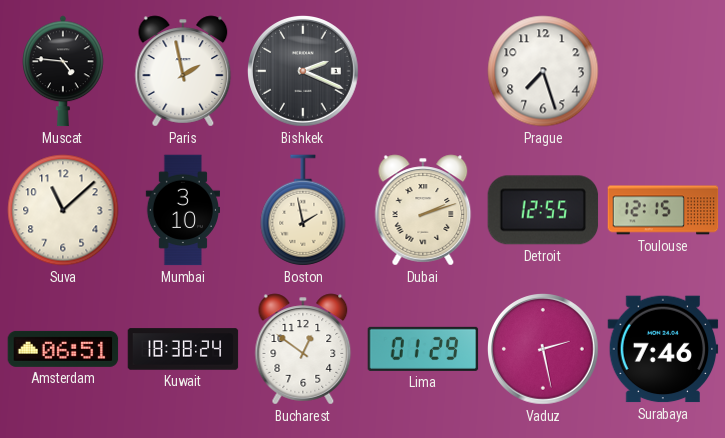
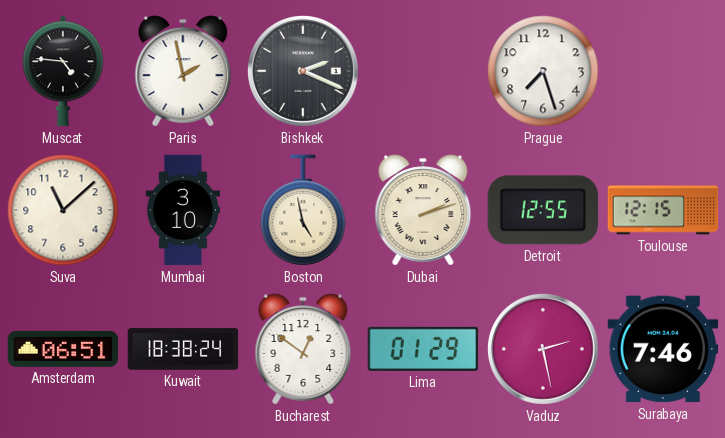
Boston: 1:58 -> 4:58
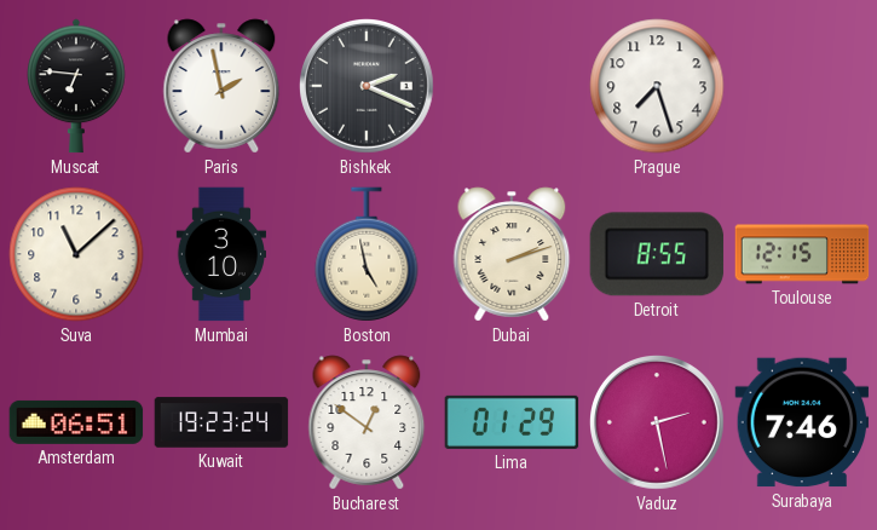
Muscat: 4:46 -> 6:46
Detroit: 12:55 -> 8:55
Kuwait: 18:38 -> 19:23
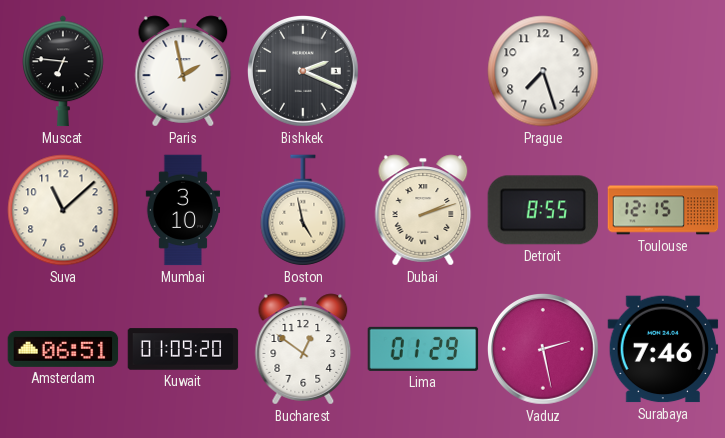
Kuwait: 19:23 -> 01:09
